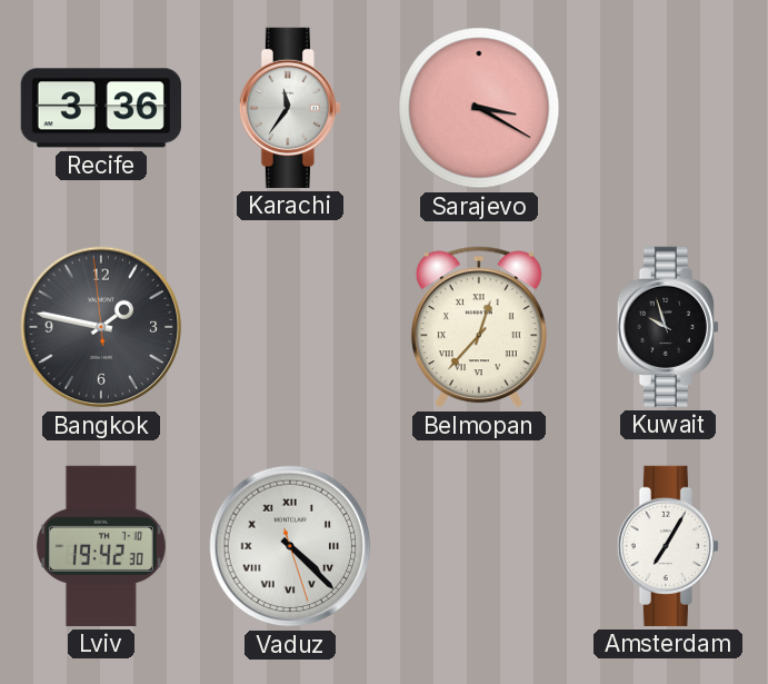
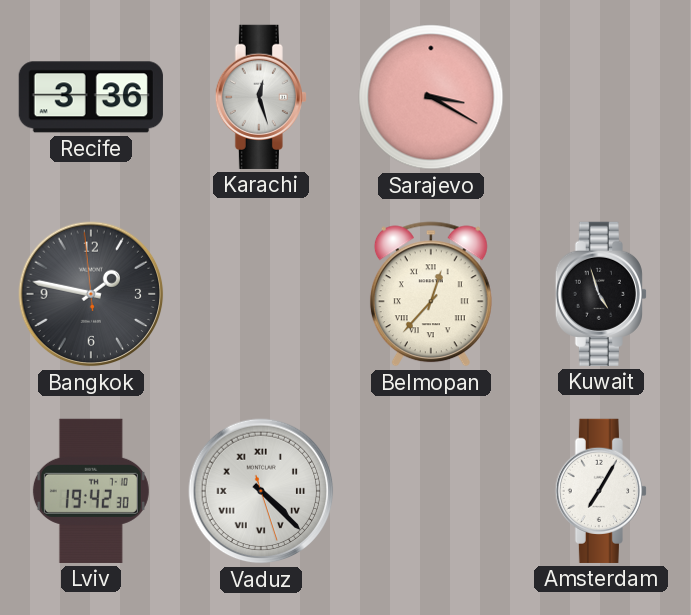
Karachi: 11:36 -> 12:27
Kuwait: 9:57 -> 4:57
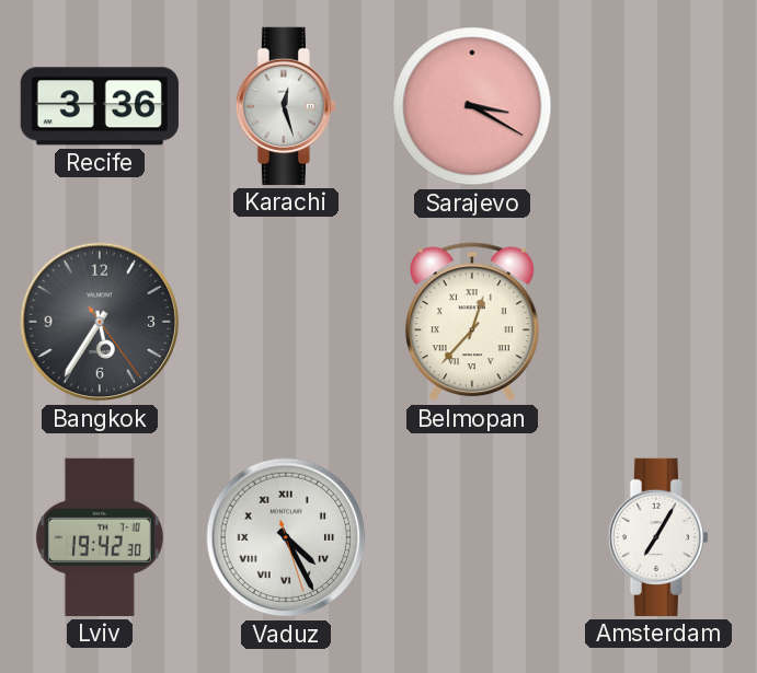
Bangkok: 1:46 -> 5:35
Kuwait: 4:57 -> none
Vaduz: 4:22 -> 4:25
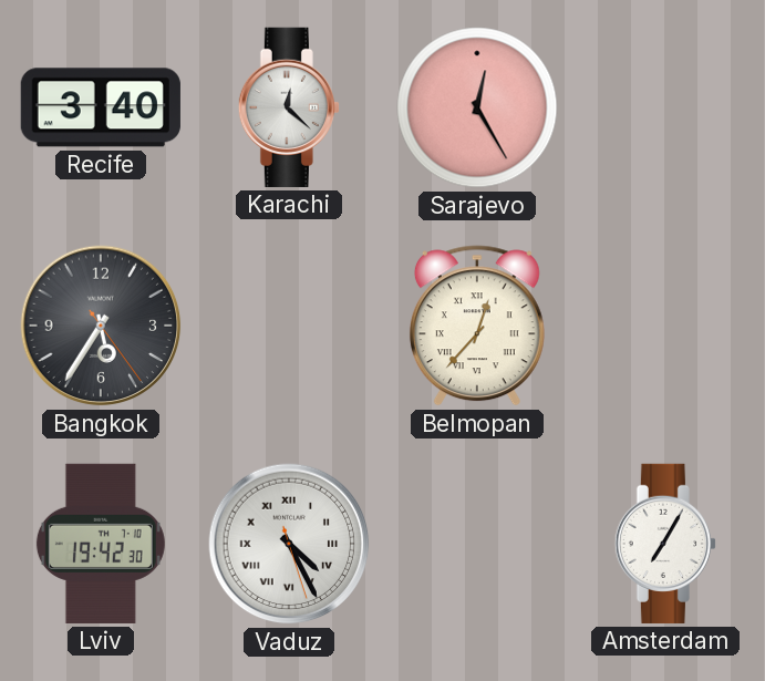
Recife: 3:36 -> 3:40
Karachi: 12:27 -> 12:22
Sarajevo: 3:20 -> 12:25
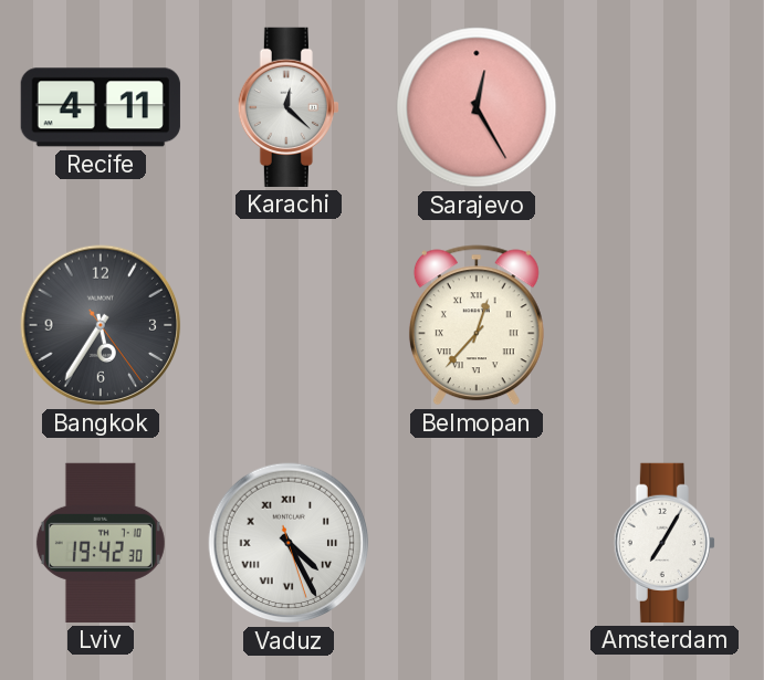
Recife: 3:40 -> 4:11
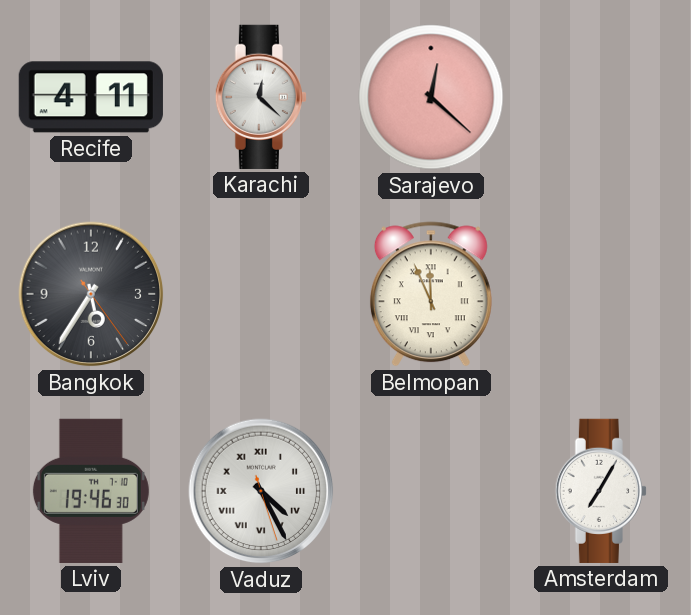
Sarajevo: 12:25 -> 12:22
Belmopan: 12:37 -> 11:56
Lviv: 19:42 -> 19:46
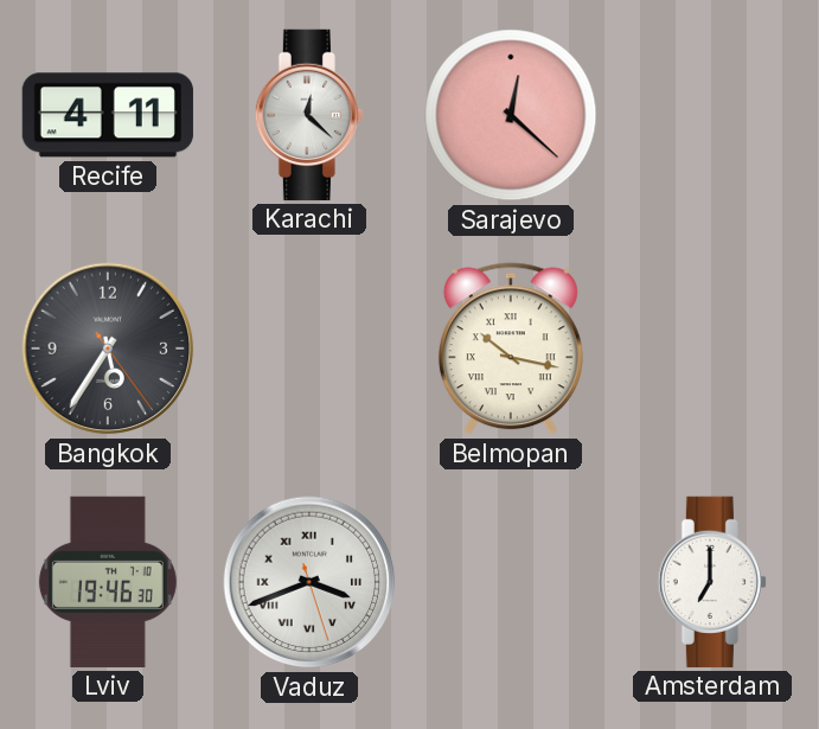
Belmopan: 11:56 -> 10:17
Vaduz: 4:25 -> 3:41
Amsterdam: 7:05 -> 7:00
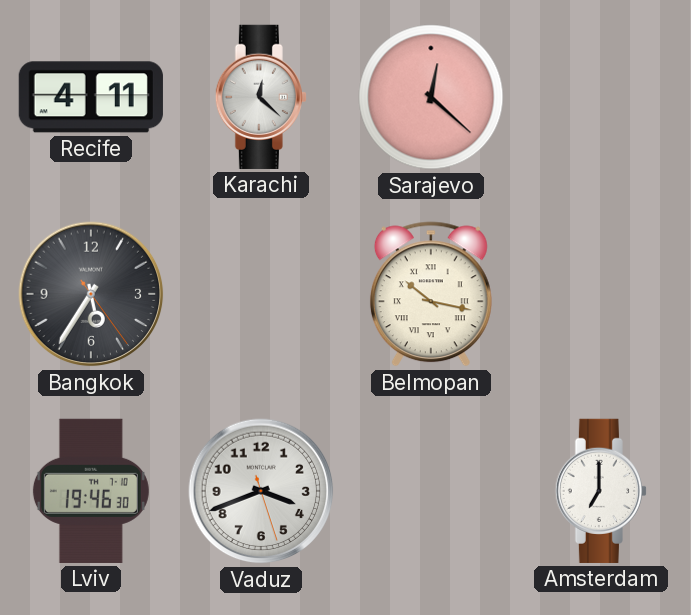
Vaduz numerals: Roman -> Arabic
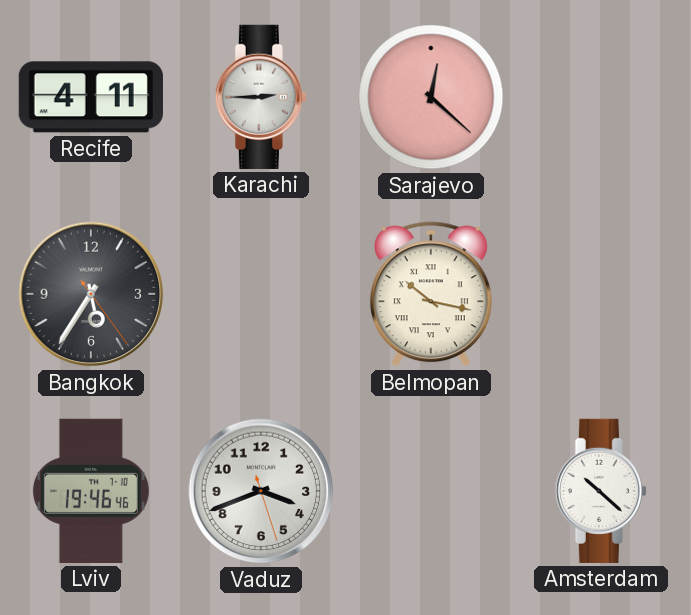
Karachi: 12:22 -> 2:45
Lviv: 19:46:30 -> 19:46:46
Amsterdam: 7:00 -> 10:22
